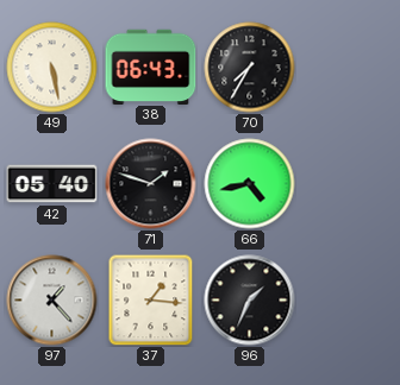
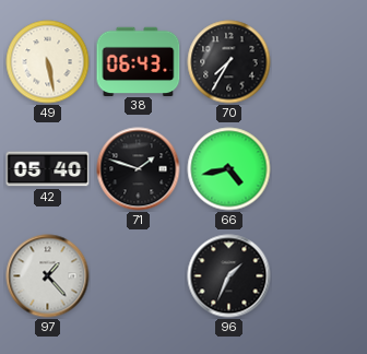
37: 1:16 -> none
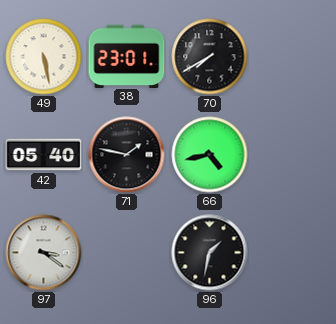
38: 06:43 -> 23:01
70: 7:35 -> 7:40
71: 1:48 -> 1:47
97: 1:23 -> 3:21
96: 1:34 -> 1:32
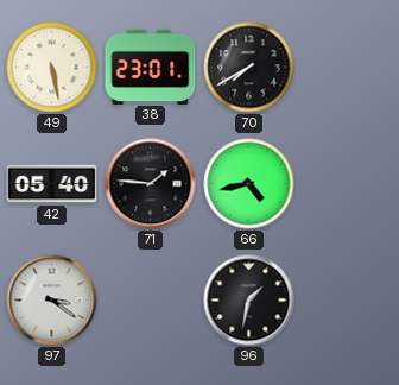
71: 1:47 -> 1:46
